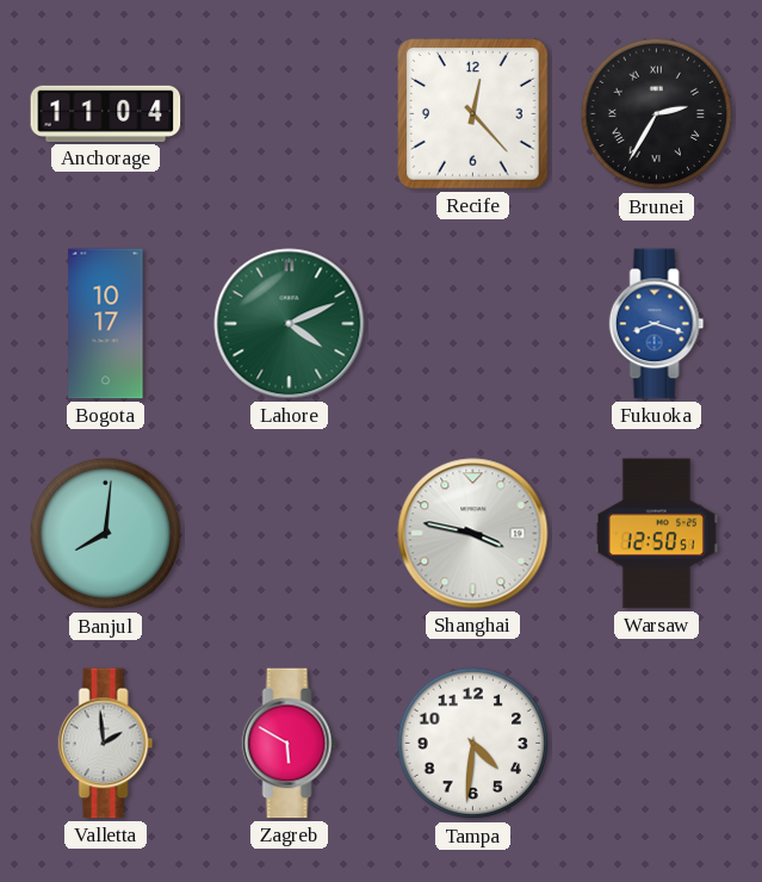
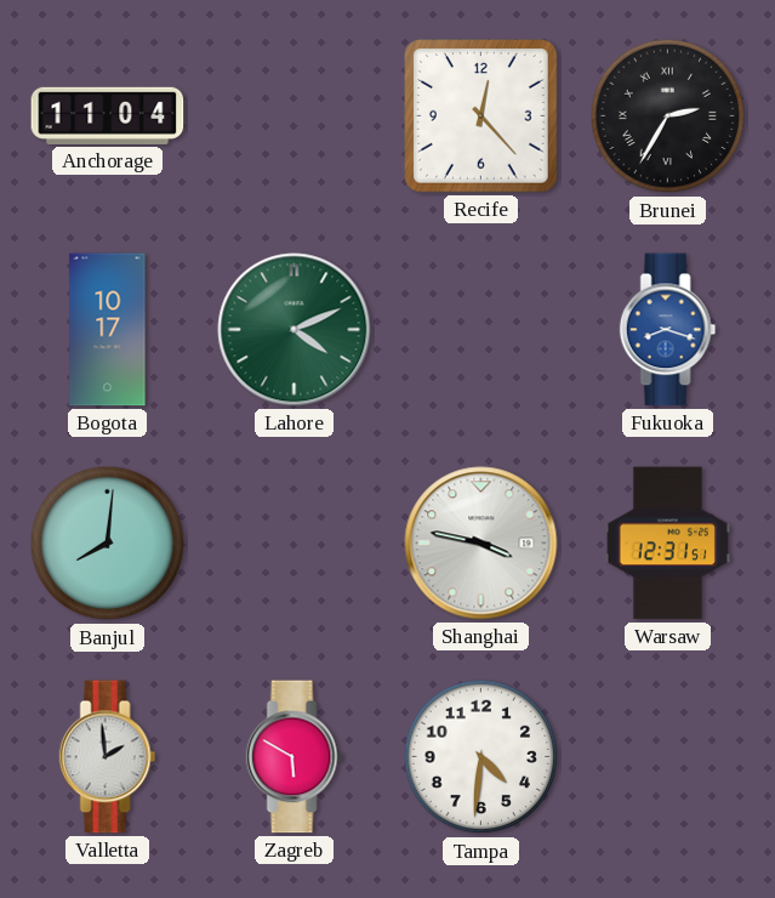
Warsaw: 12:50 -> 12:31
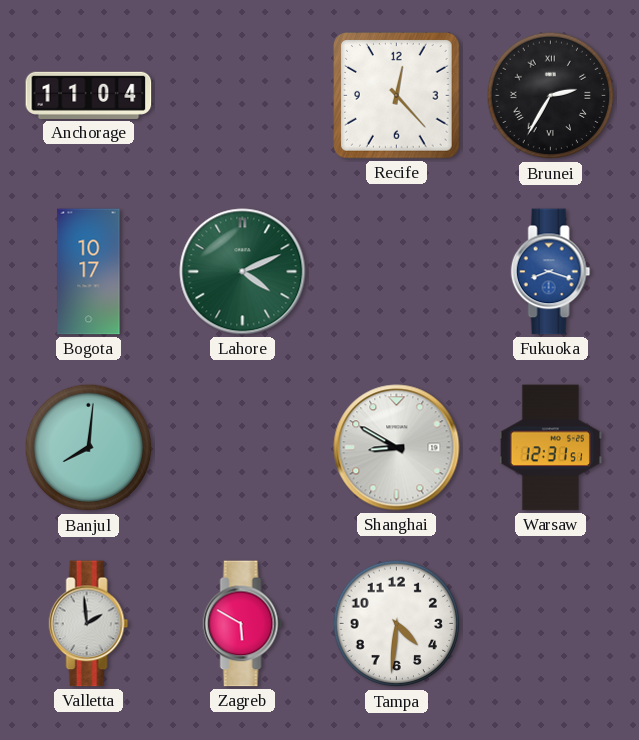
Shanghai: 3:47 -> 8:50
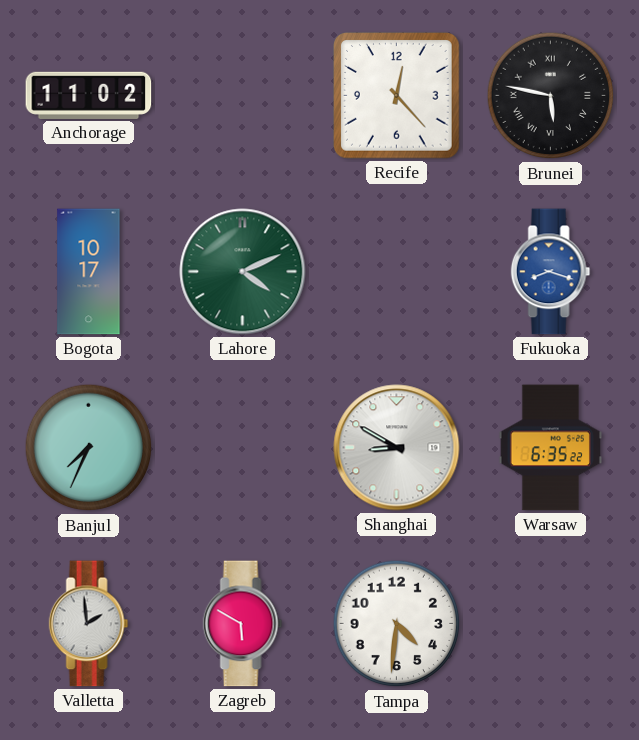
Anchorage: 11:04 -> 11:02
Brunei: 2:35 -> 5:47
Banjul: 8:01 -> 7:34
Warsaw: 12:31 -> 6:35
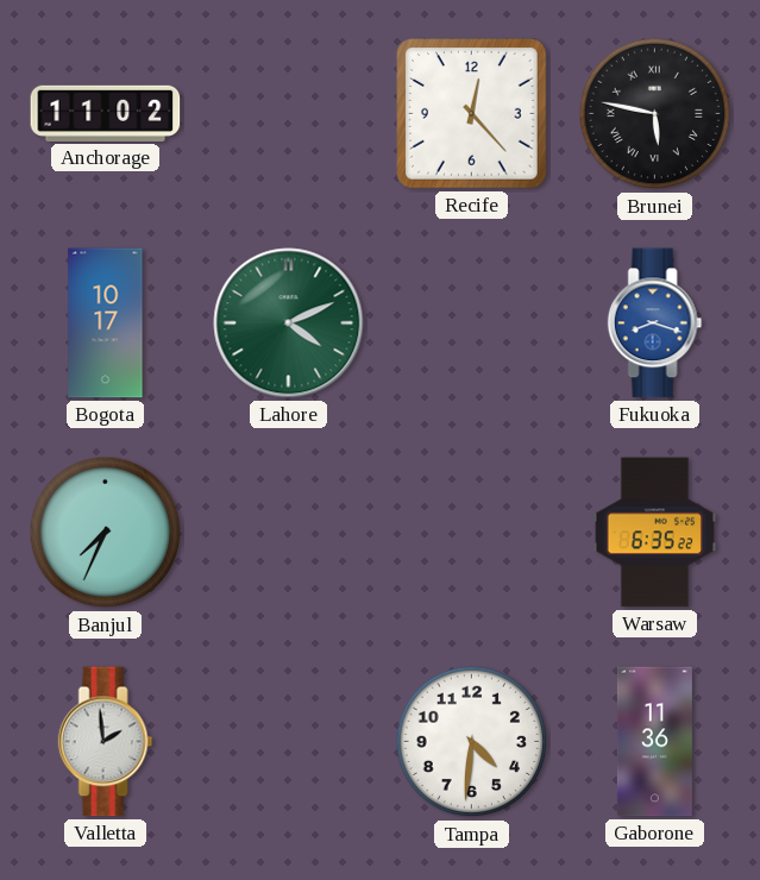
Shanghai: 8:50 -> none
Zagreb: 5:50 -> none
Gaborone: none -> 11:36
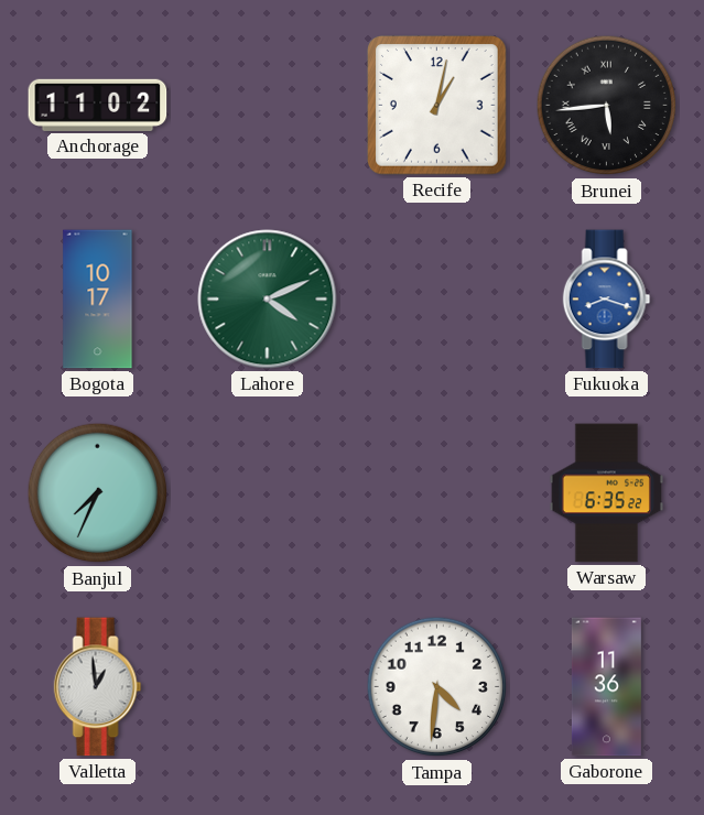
Recife: 12:23 -> 1:02
Brunei: 5:47 -> 5:44
Valletta: 1:59 -> 12:59
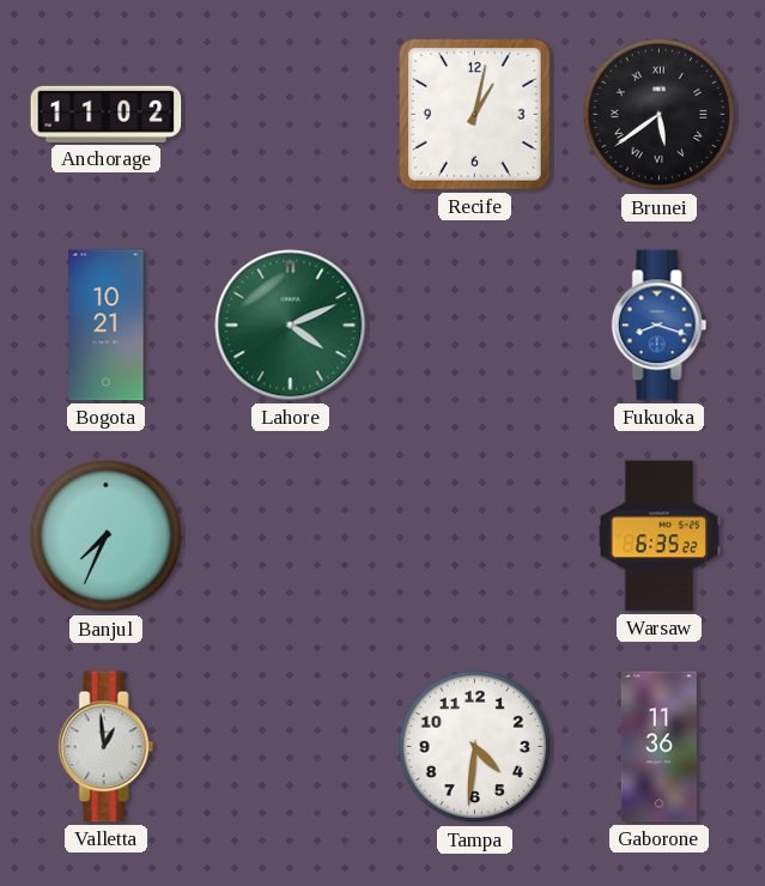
Brunei: 5:44 -> 5:39
Bogota: 10:17 -> 10:21
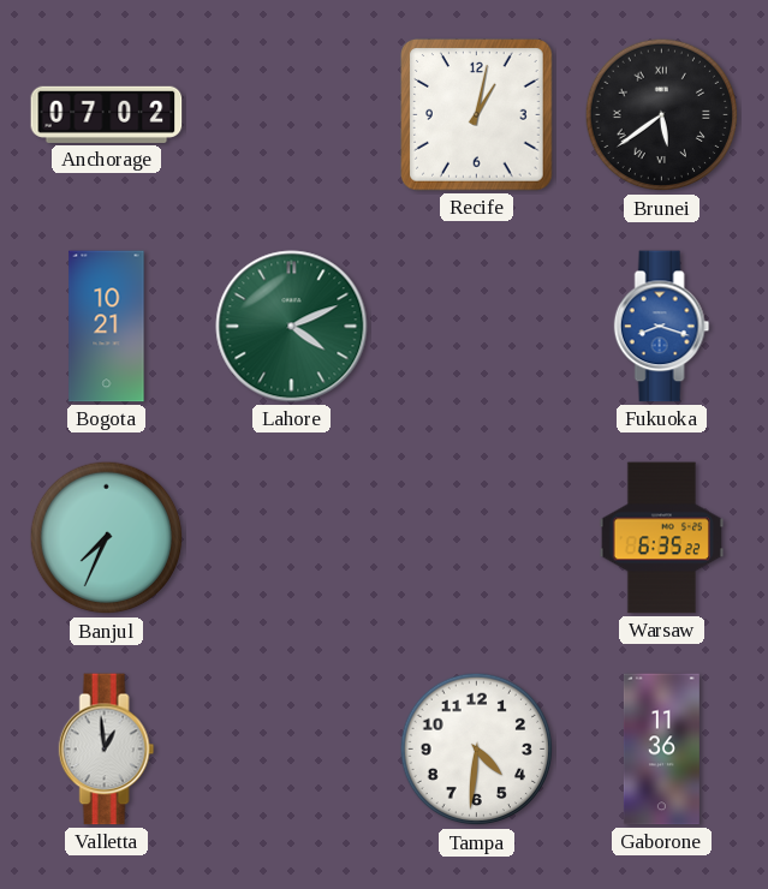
Anchorage: 11:02 -> 07:02
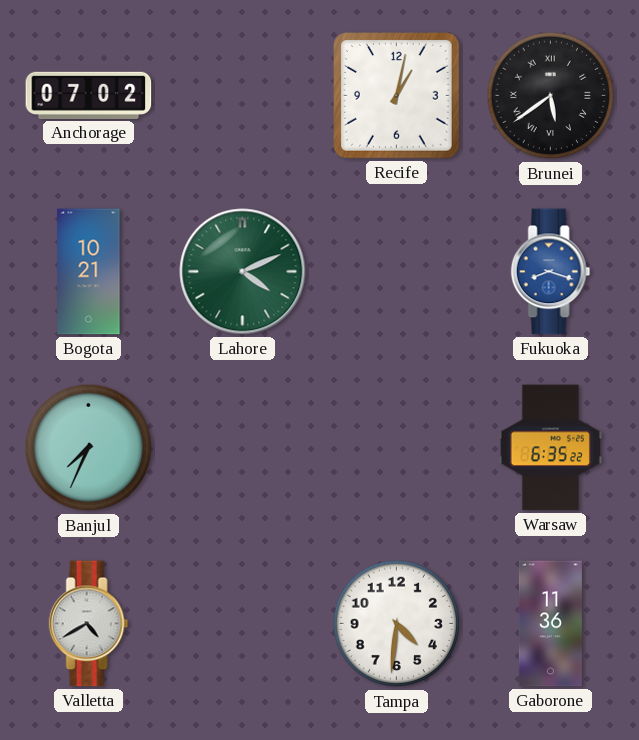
Valletta: 12:59 -> 4:40
